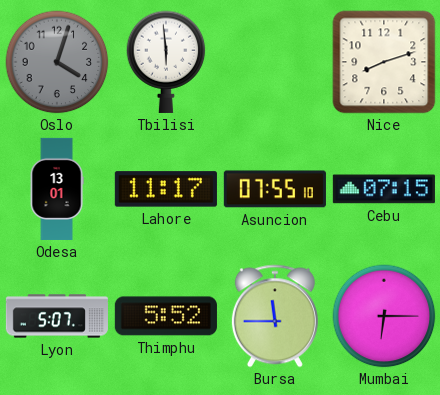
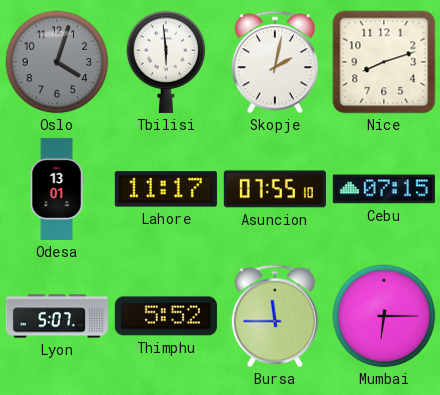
Skopje: none -> 2:02
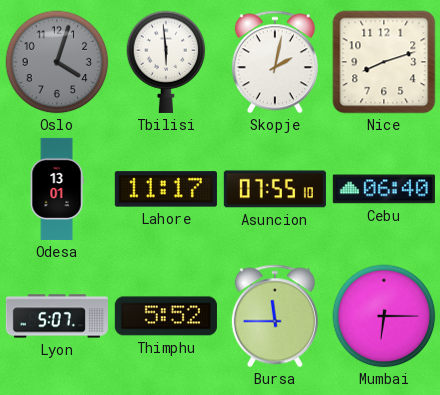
Cebu: 07:15 -> 06:40
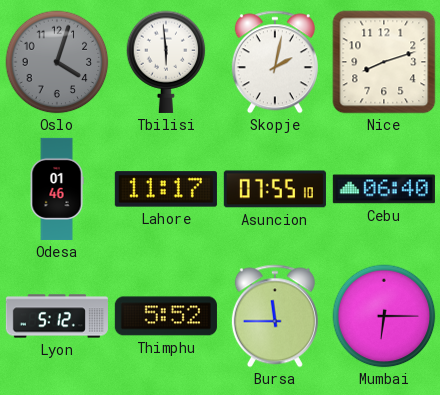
Odesa: 13:01 -> 01:46
Lyon: 5:07 -> 5:12
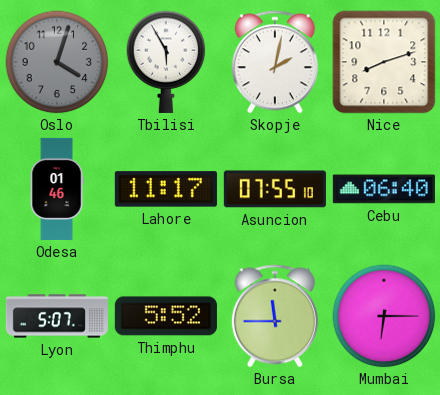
Tbilisi: 5:59 -> 5:55
Lyon: 5:12 -> 5:07
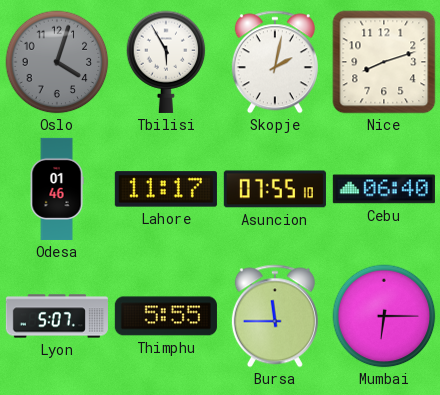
Thimphu: 5:52 -> 5:55
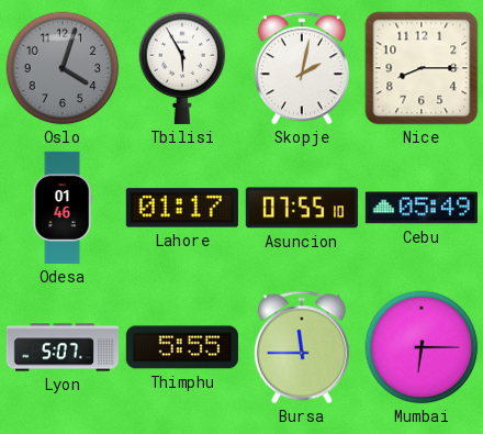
Nice: 8:12 -> 8:15
Lahore: 11:17 -> 01:17
Cebu: 06:40 -> 05:49
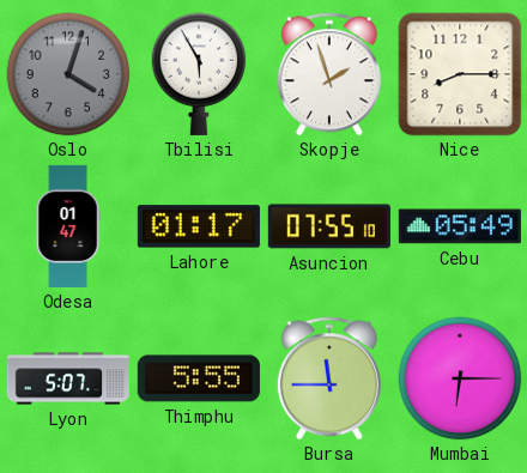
Skopje: 2:02 -> 1:57
Odesa: 01:46 -> 01:47
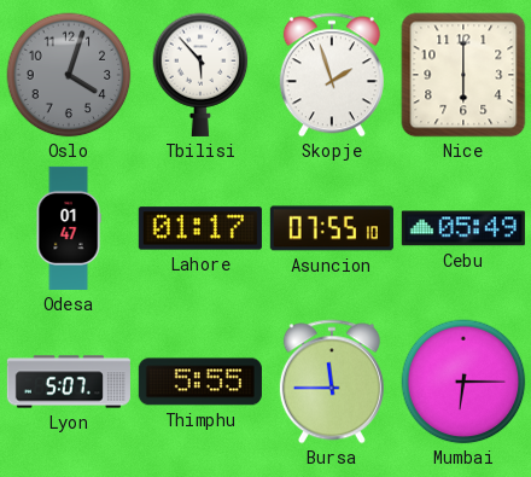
Tbilisi: 5:55 -> 5:53
Nice: 8:15 -> 6:00
